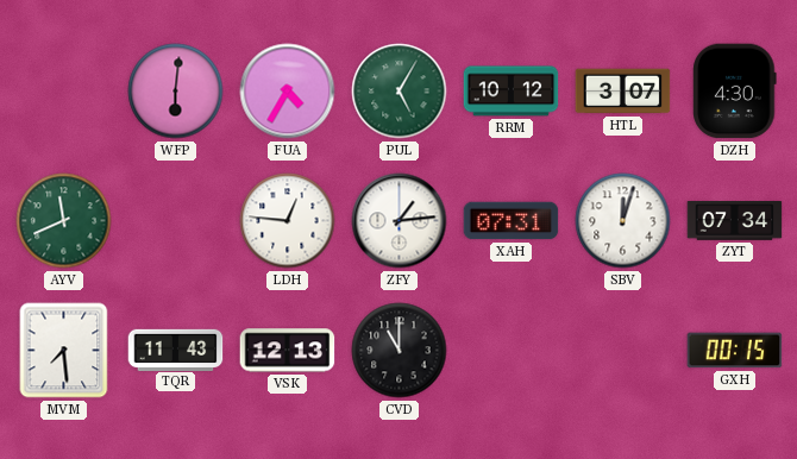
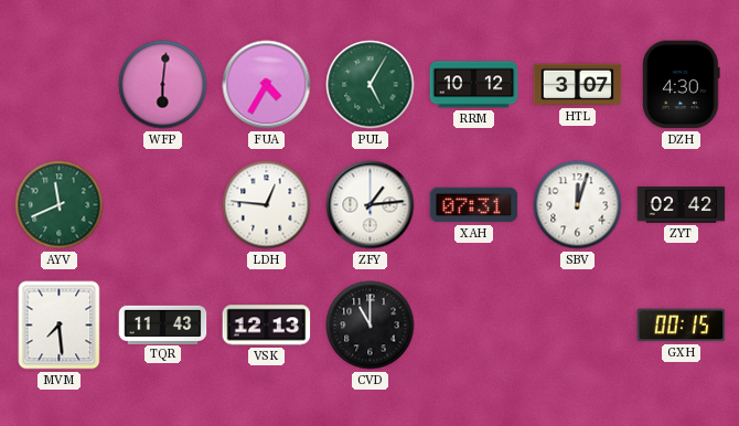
ZYT: 07:34 -> 02:42
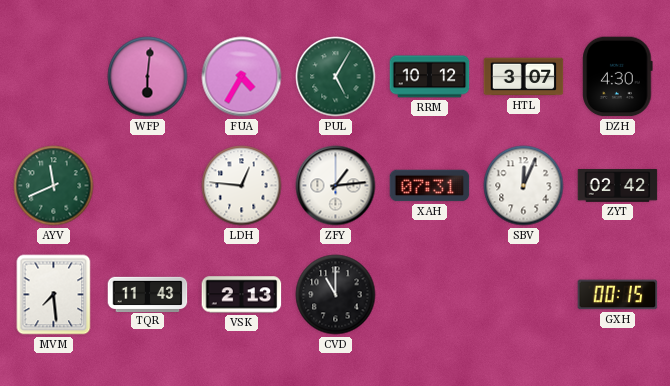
SBV: 12:03 -> 12:04
VSK: 12:13 -> 2:13
